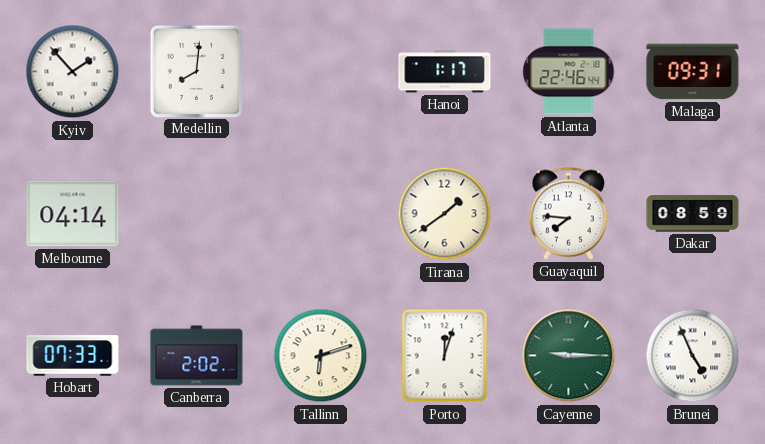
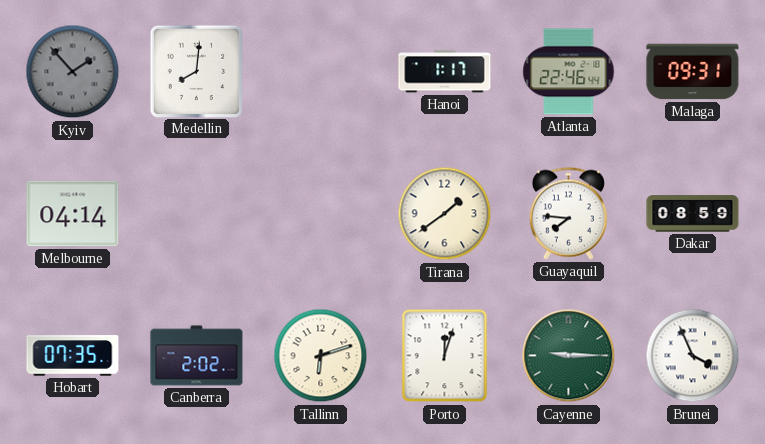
Kyiv dial: white -> grey
Hobart: 07:33 -> 07:35
Brunei: 4:56 -> 3:56
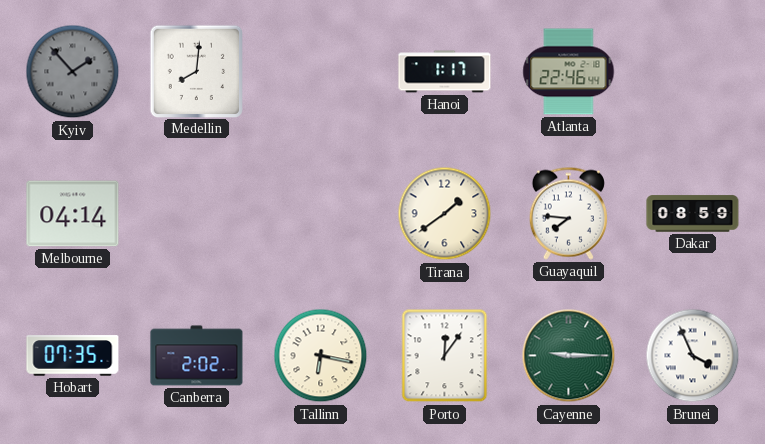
Malaga: 09:31 -> none
Tallinn: 6:12 -> 6:17
Porto: 12:03 -> 12:06
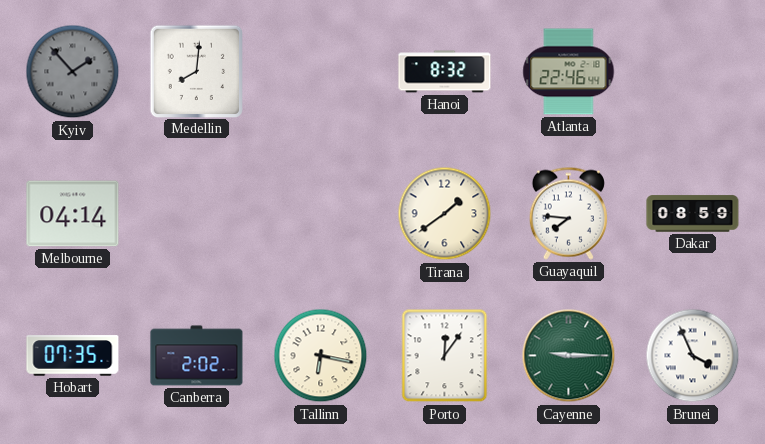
Hanoi: 1:17 -> 8:32
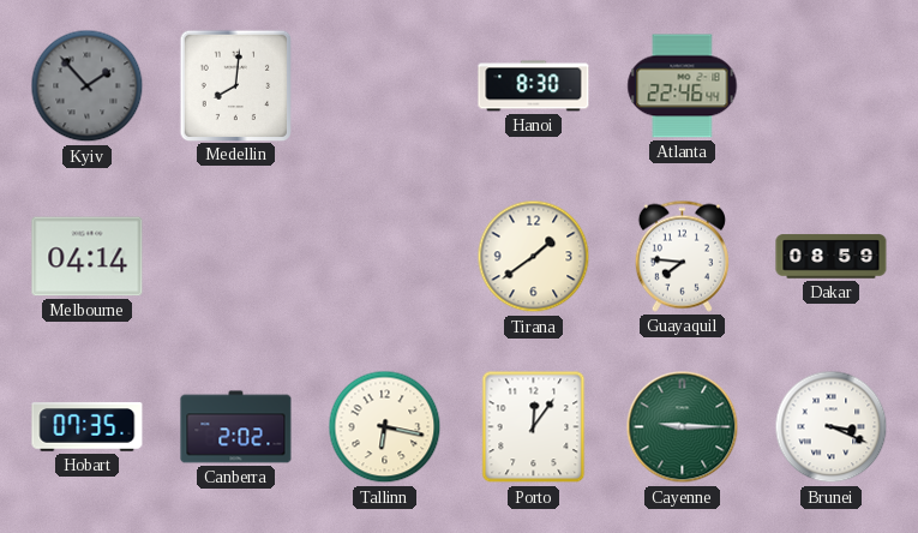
Hanoi: 8:32 -> 8:30
Brunei: 3:56 -> 3:19
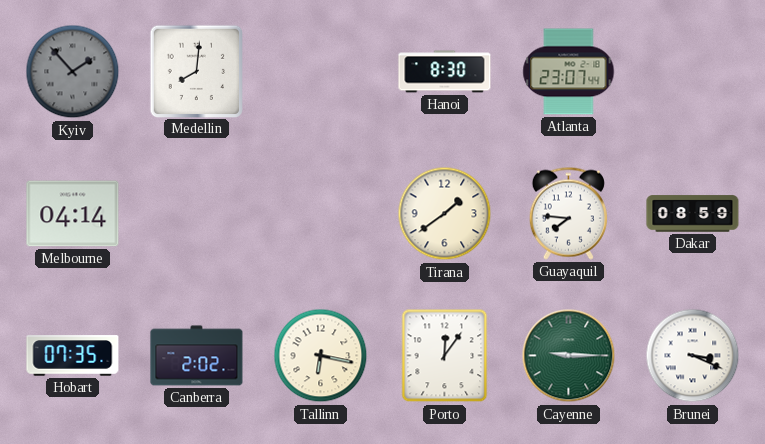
Atlanta: 22:46 -> 23:07
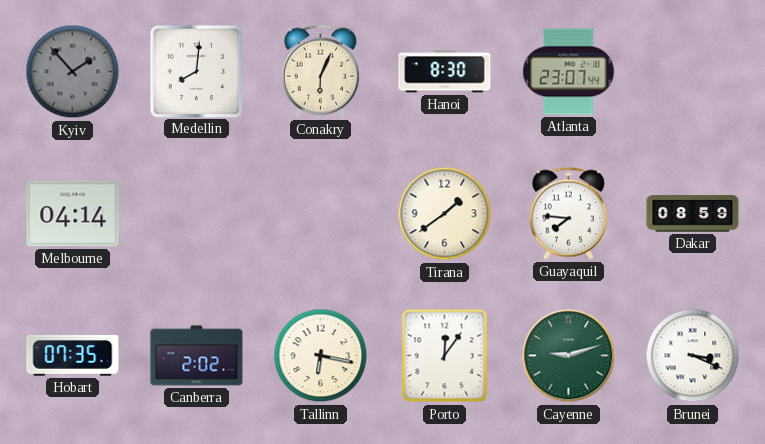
Conakry: none -> 6:04
Cayenne: 9:15 -> 9:12
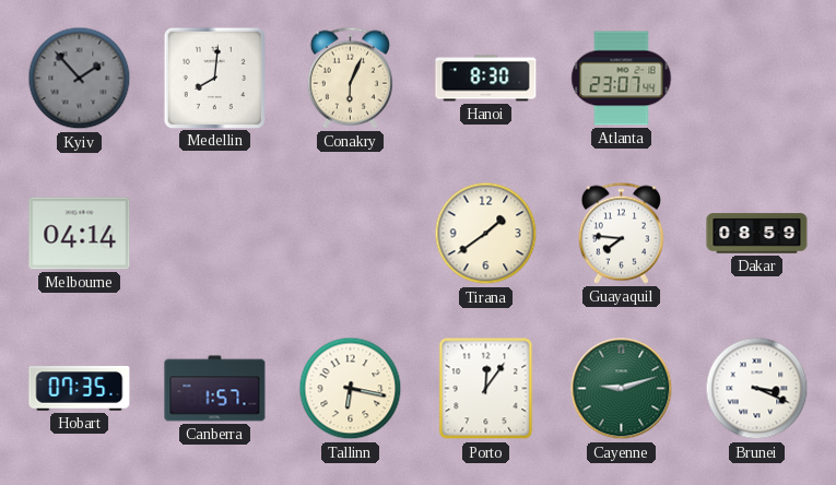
Canberra: 2:02 -> 1:57
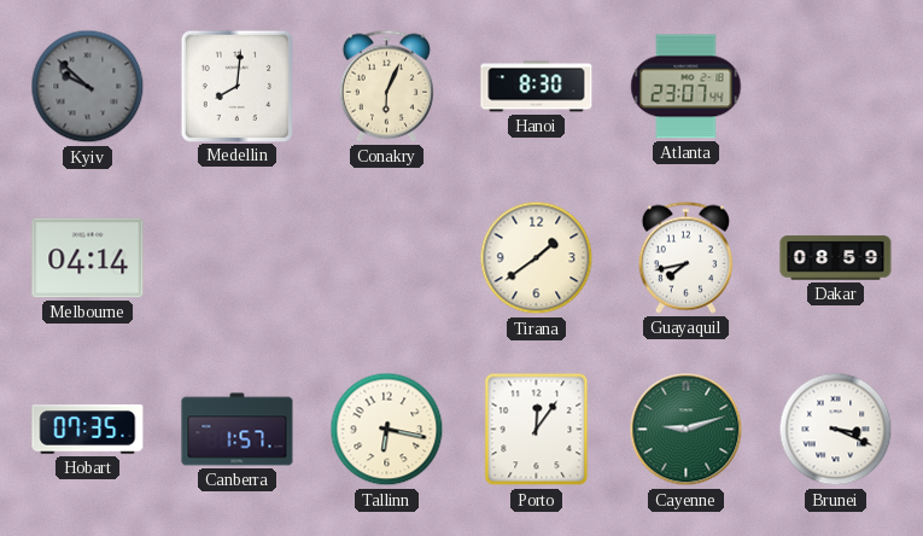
Kyiv: 1:53 -> 9:52
Guayaquil: 7:46 -> 7:43
